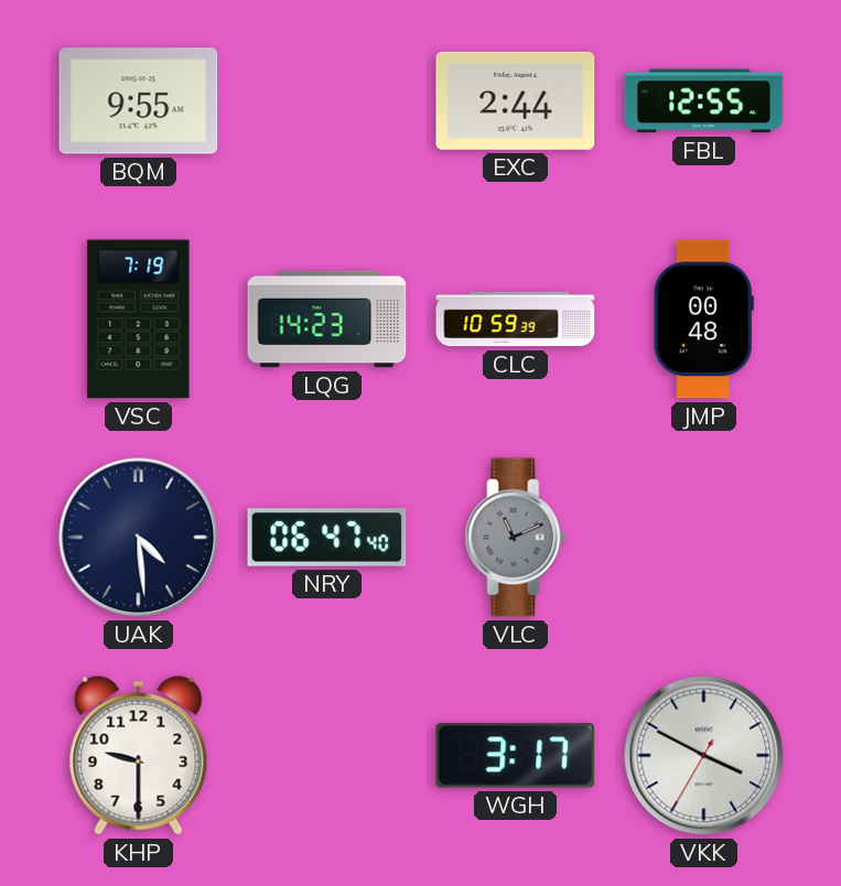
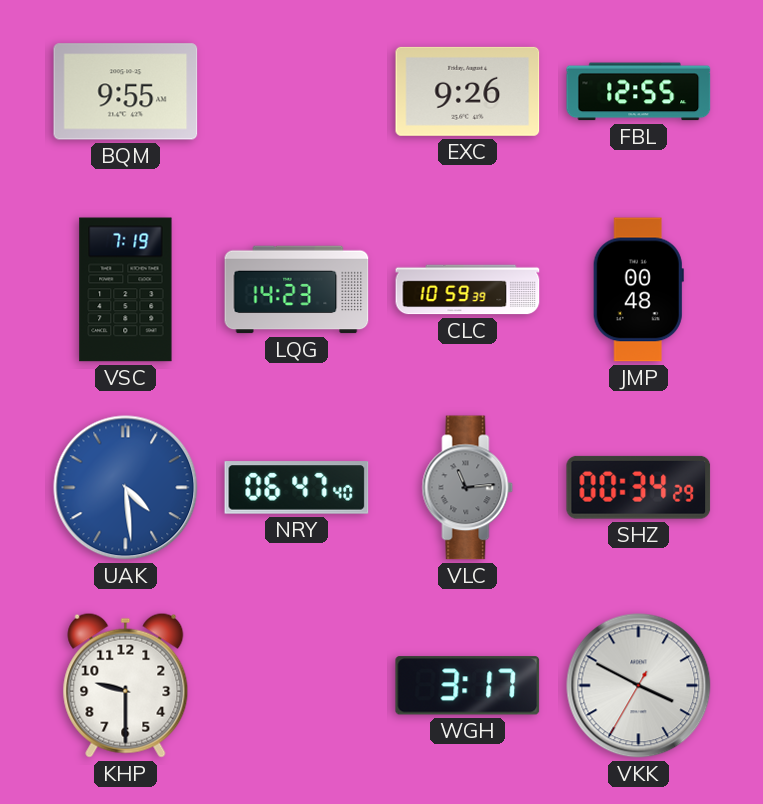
EXC: 2:44 -> 9:26
UAK dial: navy -> blue
VLC: 11:11 -> 11:14
SHZ: none -> 00:34
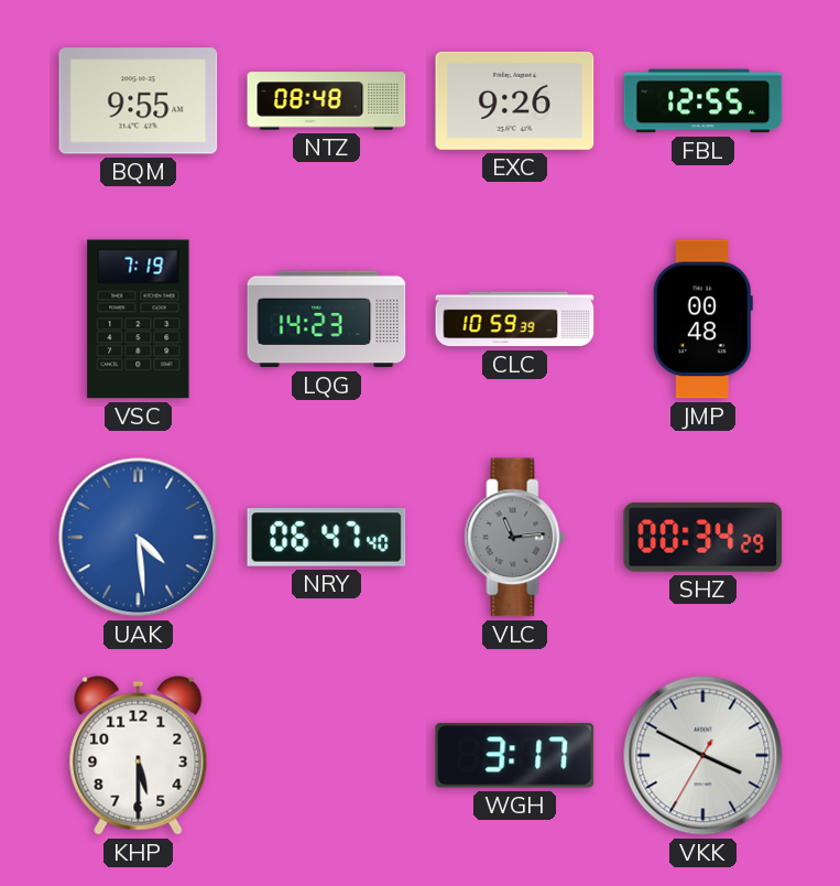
NTZ: none -> 08:48
KHP: 9:30 -> 5:30
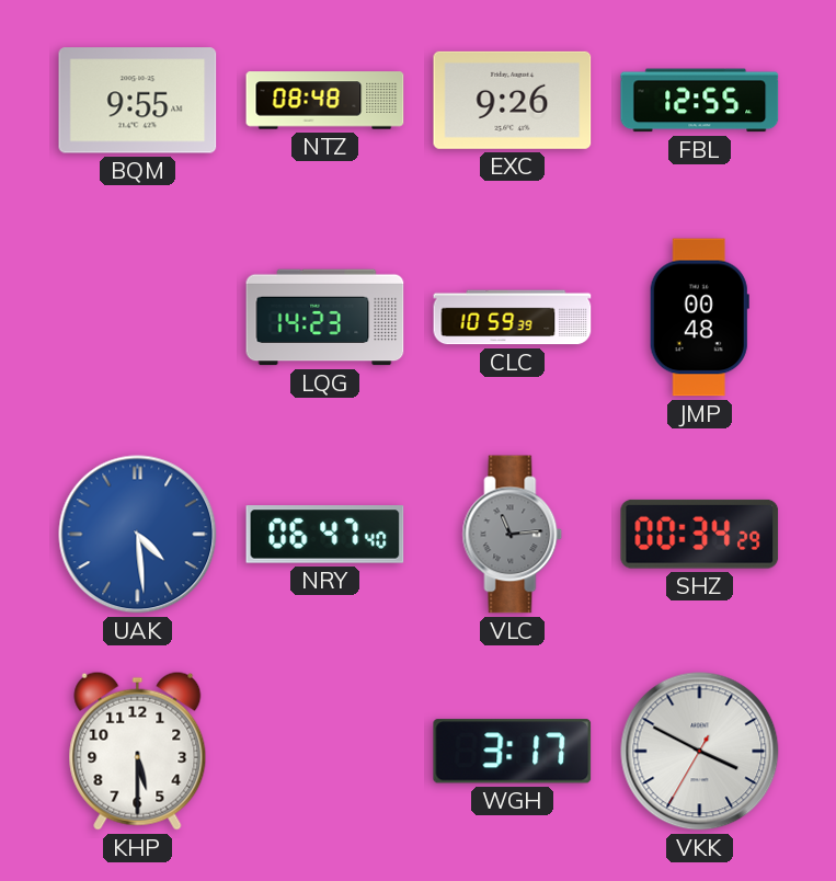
VSC: 7:19 -> none
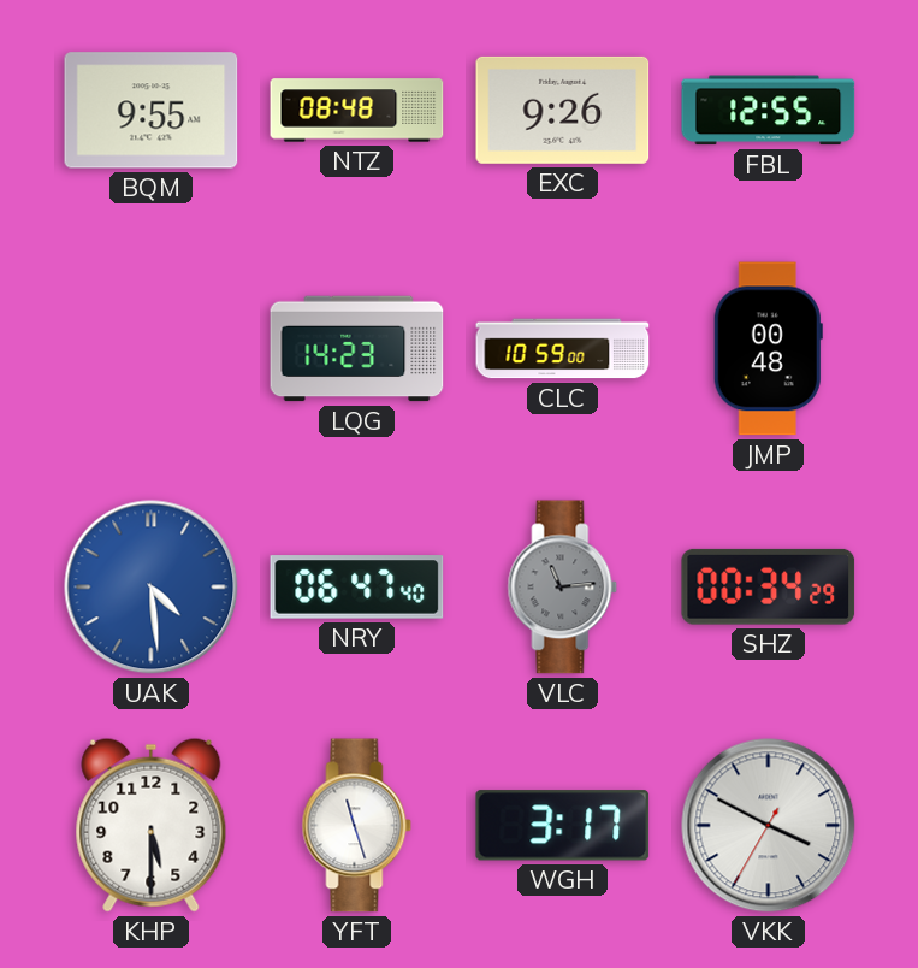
CLC: 10:59:39 -> 10:59:00
YFT: none -> 11:27
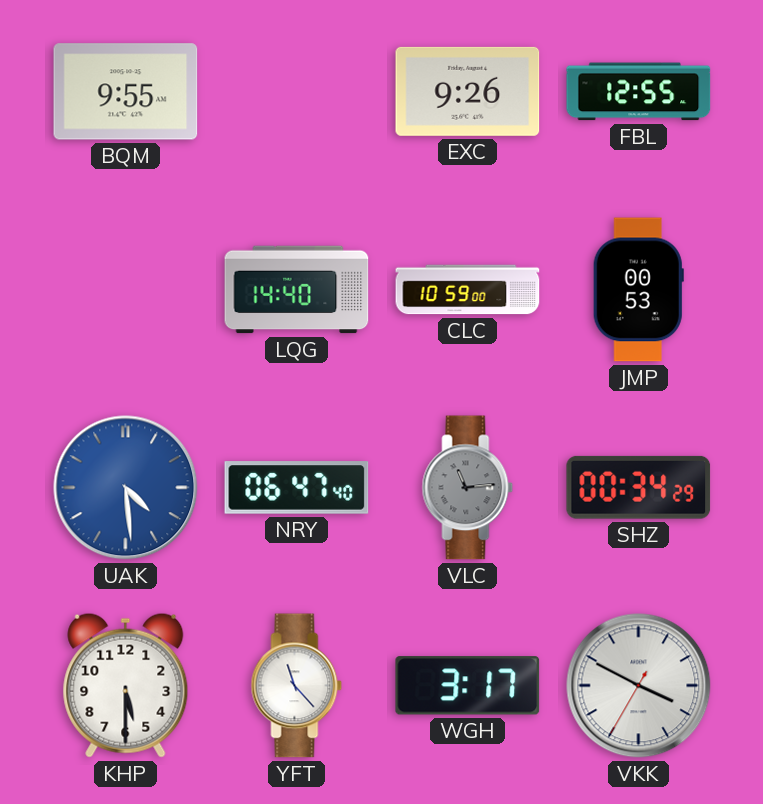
NTZ: 08:48 -> none
LQG: 14:23 -> 14:40
JMP: 00:48 -> 00:53
YFT: 11:27 -> 11:23
